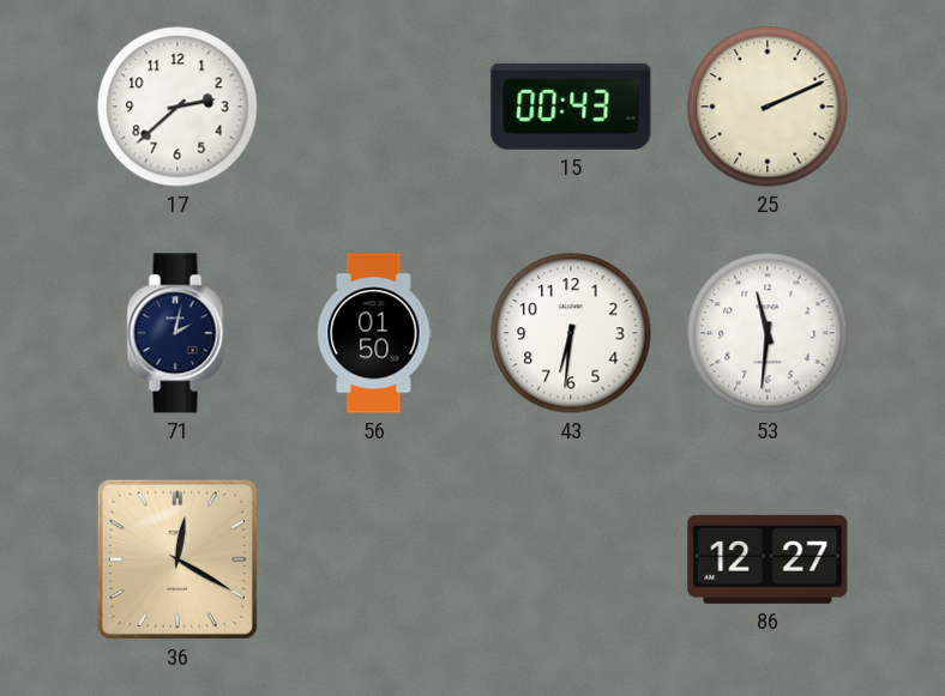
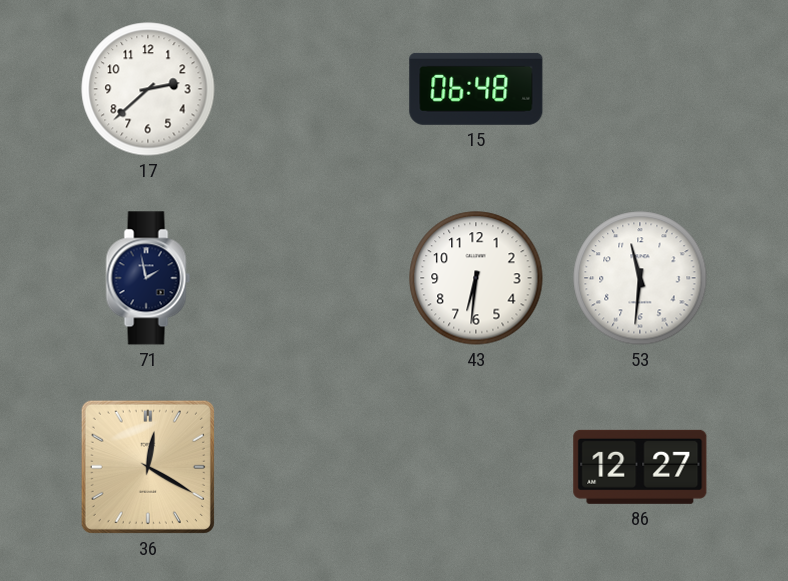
15: 00:43 -> 06:48
25: 2:11 -> none
71: 2:02 -> 1:58
56: 01:50 -> none
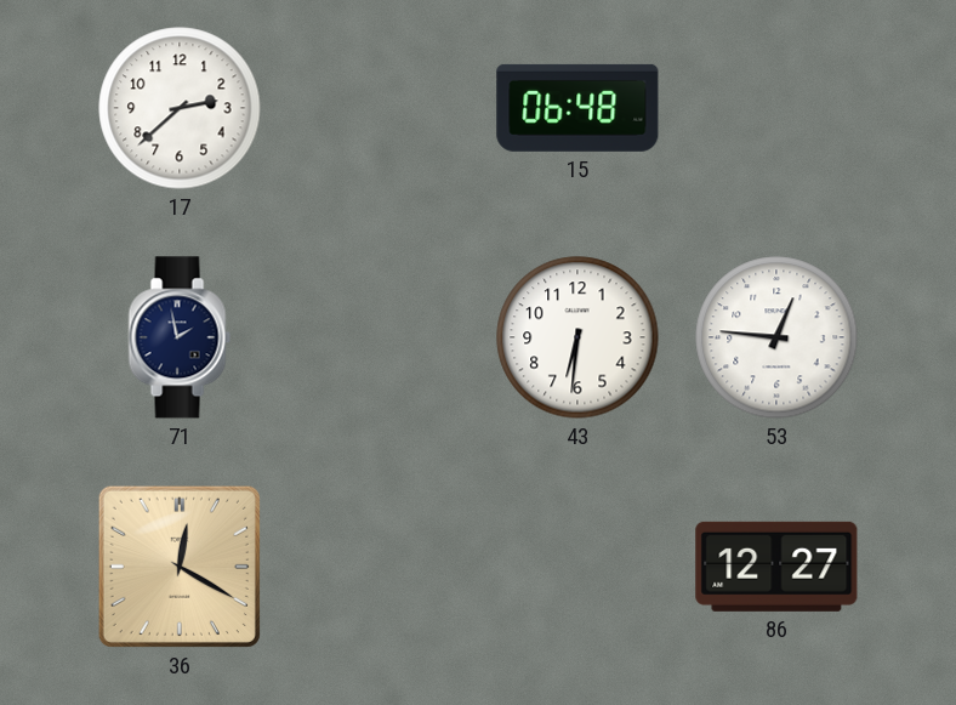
53: 11:31 -> 12:46
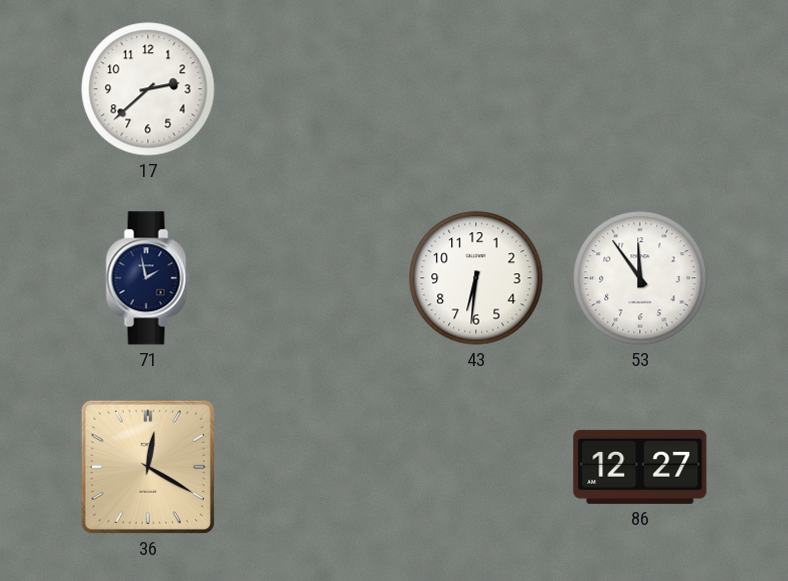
15: 06:48 -> none
53: 12:46 -> 11:54
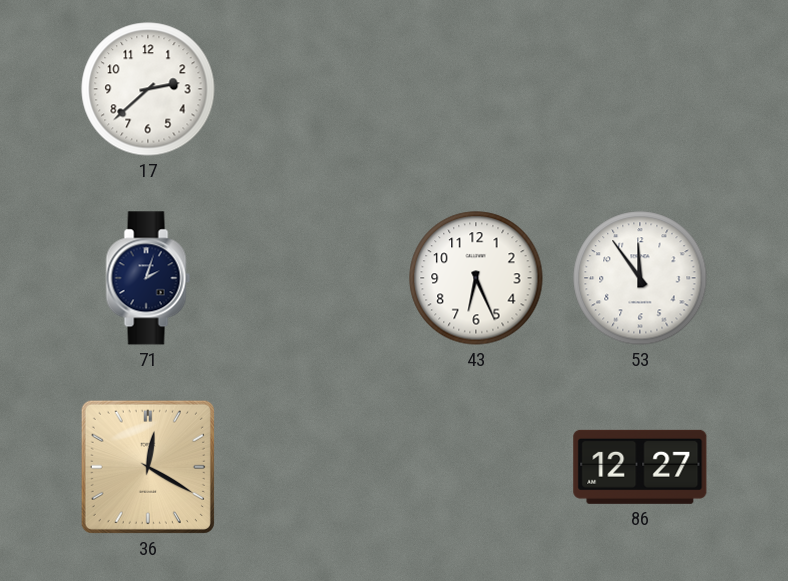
71: 1:58 -> 2:03
43: 6:31 -> 6:26
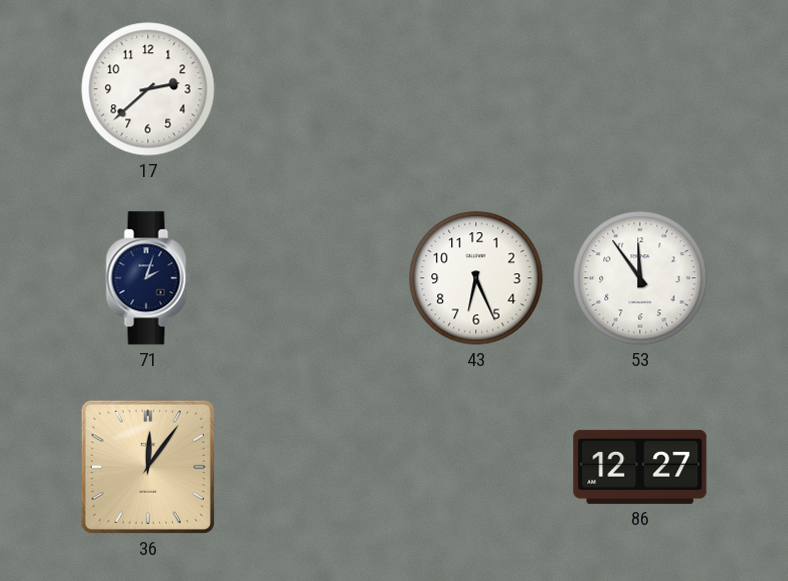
36: 12:20 -> 12:06
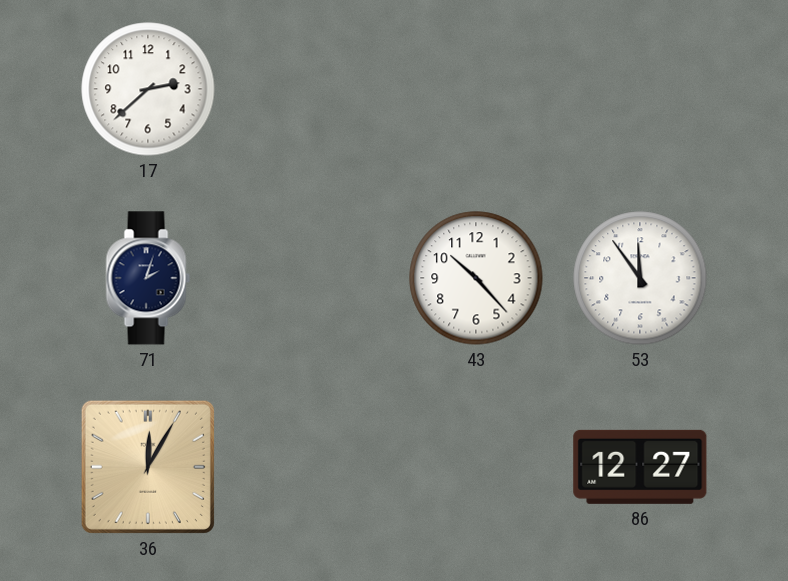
43: 6:26 -> 10:23
36: 12:06 -> 12:05
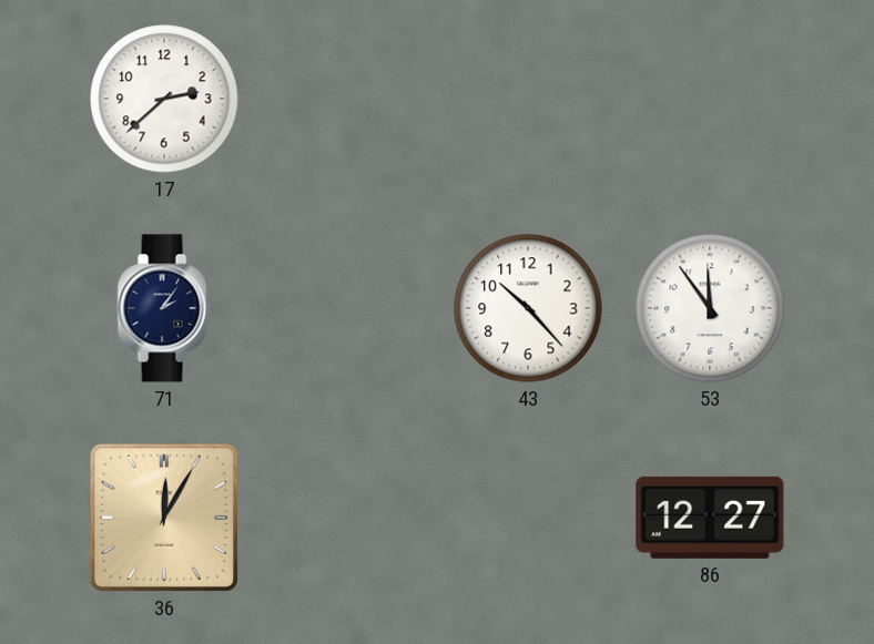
71: 2:03 -> 2:06
